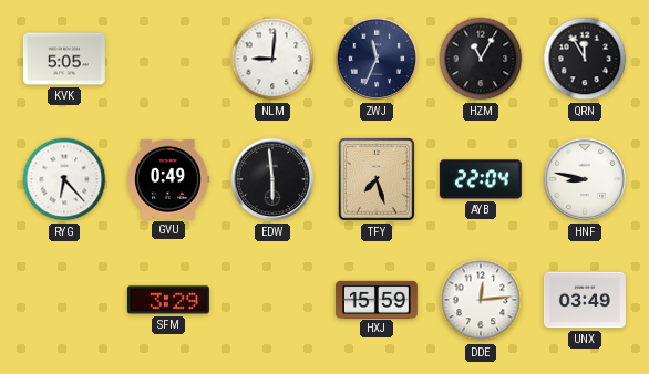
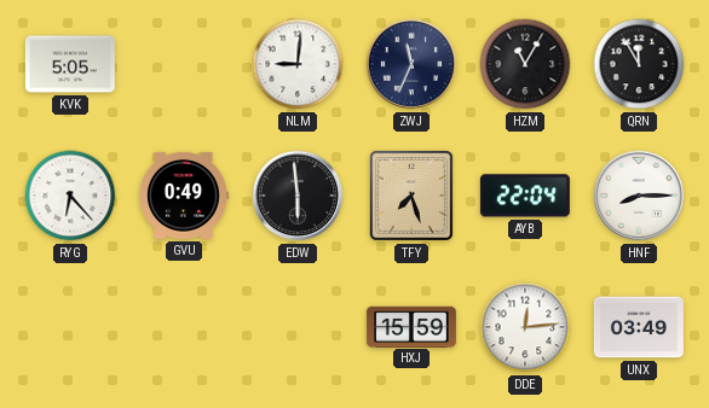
HNF: 8:47 -> 8:15
SFM: 3:29 -> none
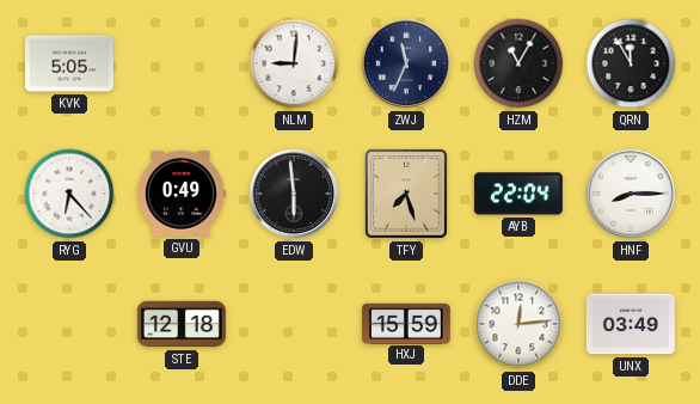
STE: none -> 12:18
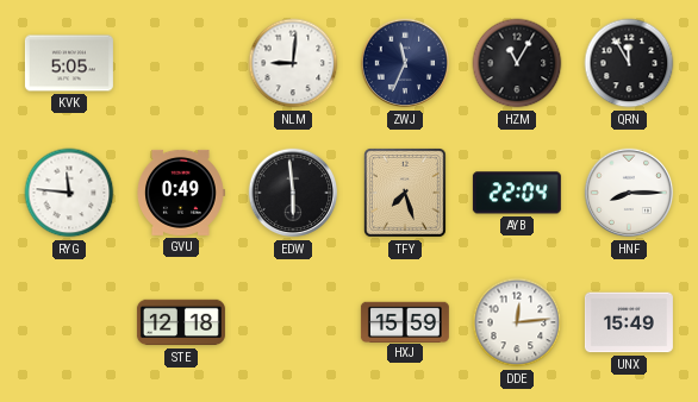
RYG: 6:23 -> 11:46
UNX: 03:49 -> 15:49
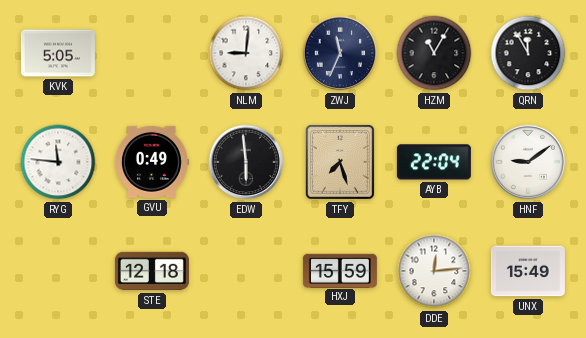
HNF: 8:15 -> 9:09
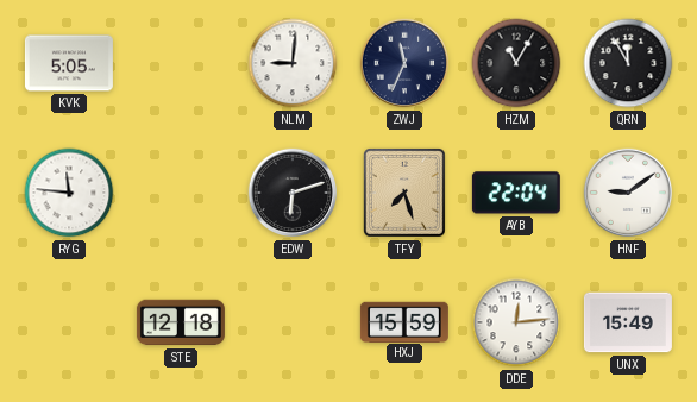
GVU: 0:49 -> none
EDW: 5:59 -> 6:12
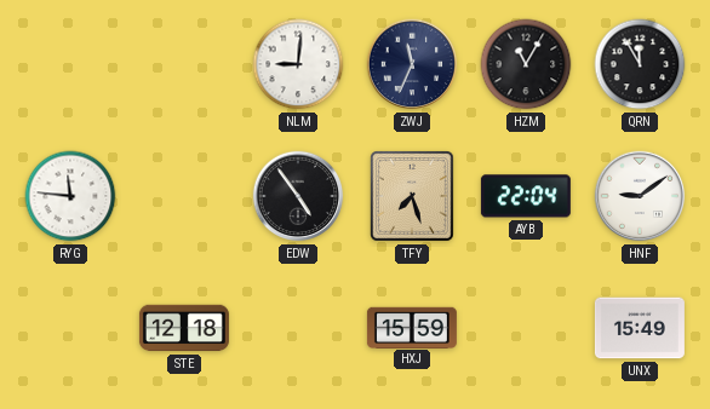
KVK: 5:05 -> none
EDW: 6:12 -> 4:54
DDE: 12:14 -> none
